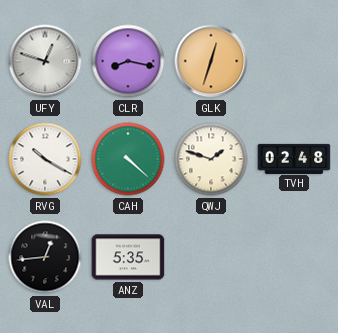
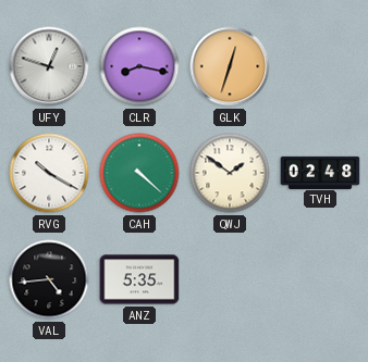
QWJ: 1:48 -> 1:51
VAL: 12:44 -> 4:44
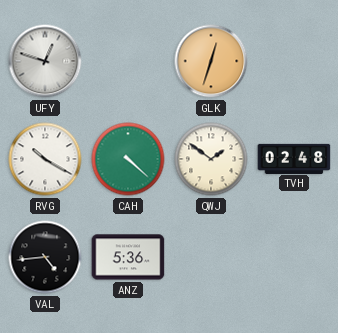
CLR: 8:17 -> none
ANZ: 5:35 -> 5:36
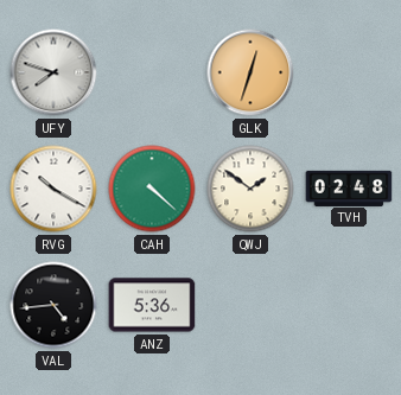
UFY: 12:48 -> 7:48
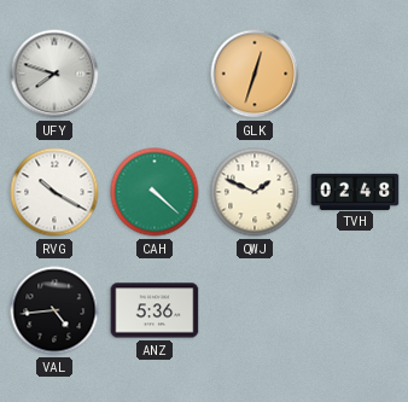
QWJ: 1:51 -> 1:49
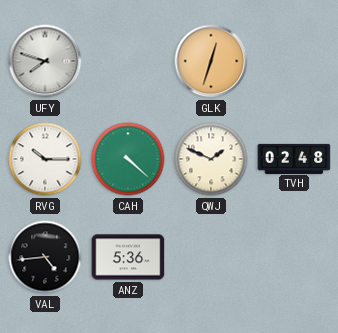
RVG: 10:20 -> 10:15
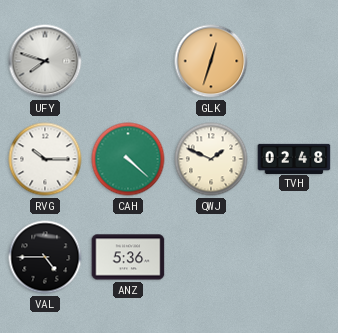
VAL: 4:44 -> 4:45
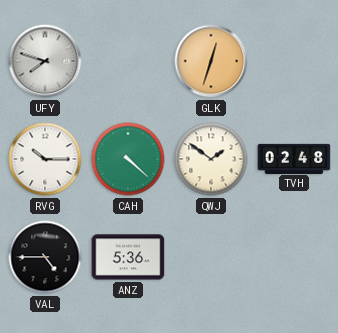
QWJ: 1:49 -> 1:51
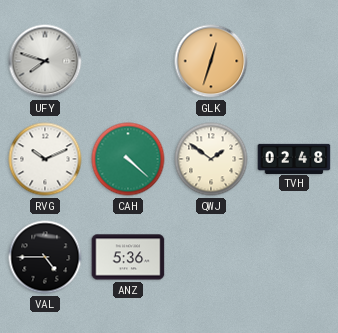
RVG: 10:15 -> 10:11
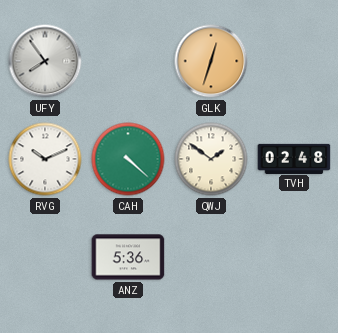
UFY: 7:48 -> 7:54
VAL: 4:45 -> none
